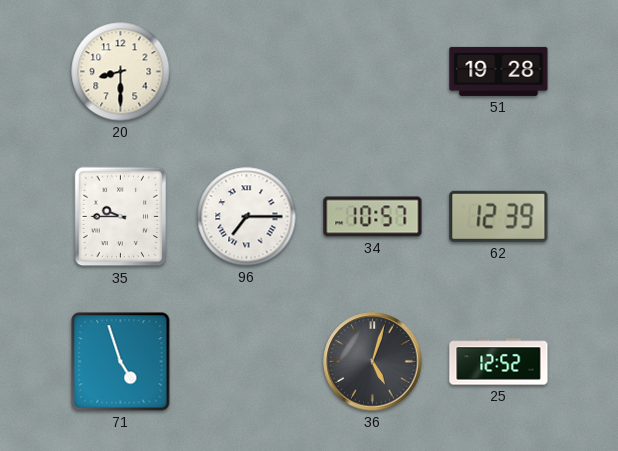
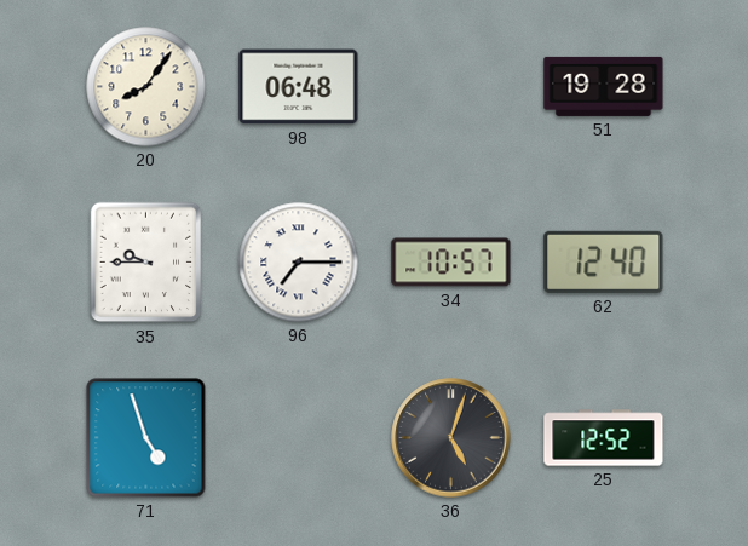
20: 8:30 -> 8:06
98: none -> 06:48
62: 12:39 -> 12:40
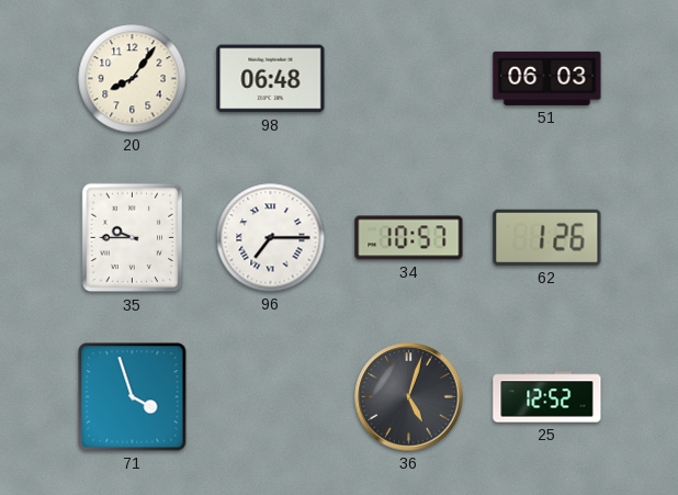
51: 19:28 -> 06:03
62: 12:40 -> 1:26
71: 4:57 -> 3:57
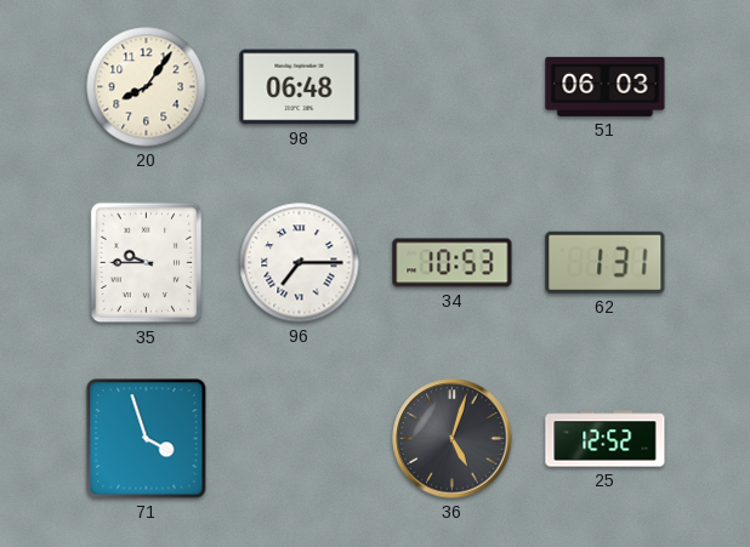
34: 10:57 -> 10:53
62: 1:26 -> 1:31
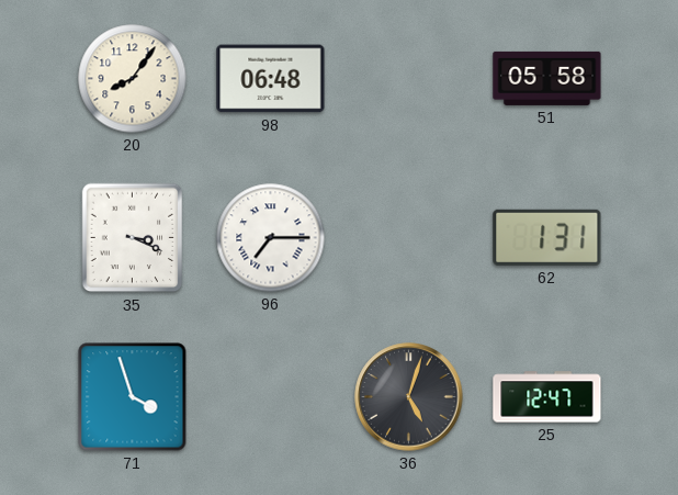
51: 06:03 -> 05:58
35: 9:45 -> 3:19
34: 10:53 -> none
25: 12:52 -> 12:47
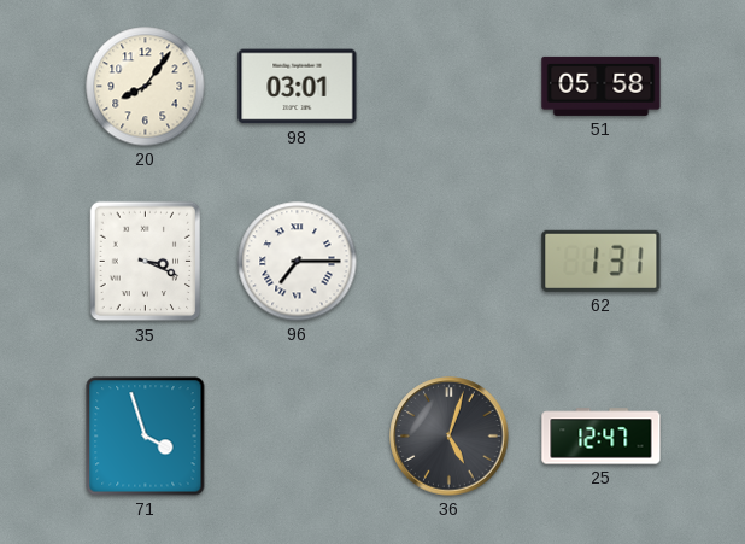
98: 06:48 -> 03:01
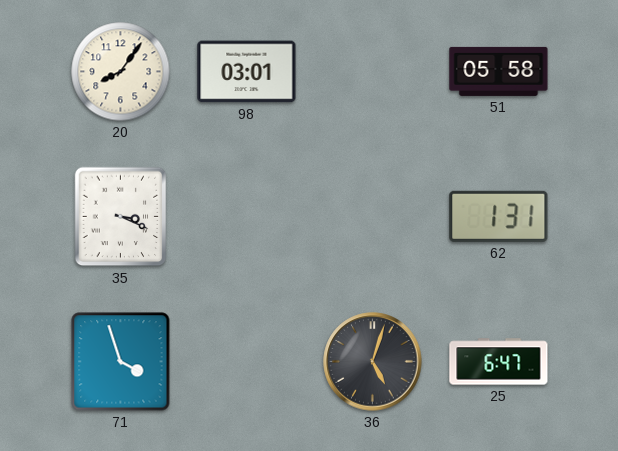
96: 7:15 -> none
25: 12:47 -> 6:47
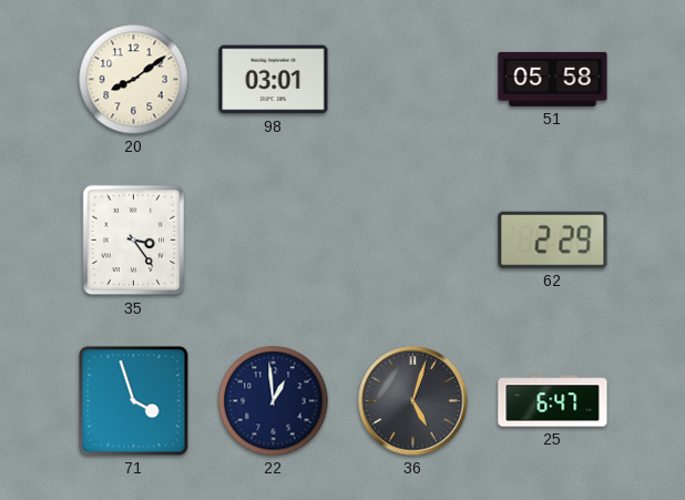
20: 8:06 -> 8:09
35: 3:19 -> 3:24
62: 1:31 -> 2:29
22: none -> 12:59
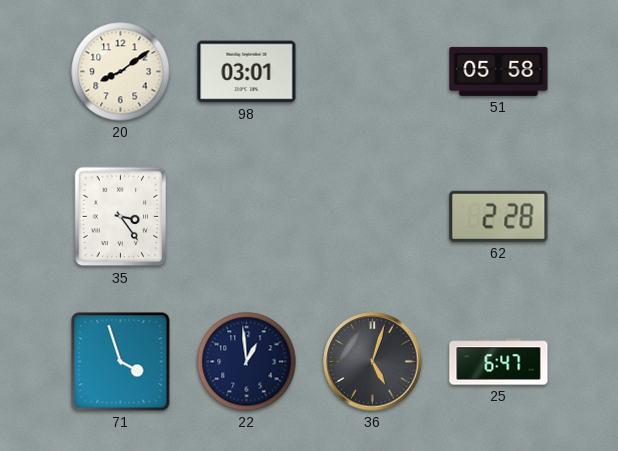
62: 2:29 -> 2:28
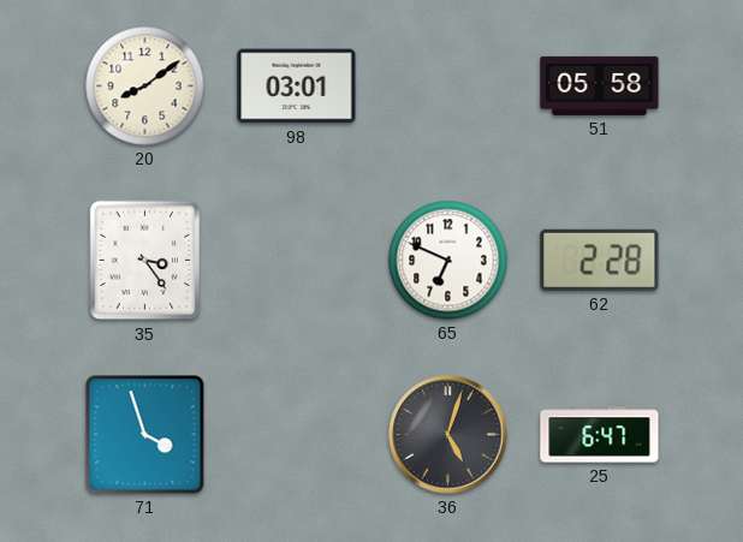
65: none -> 6:49
22: 12:59 -> none
